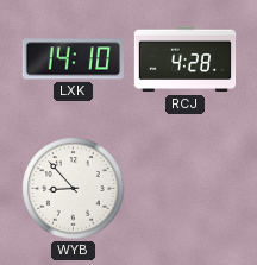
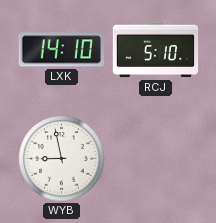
RCJ: 4:28 -> 5:10
WYB: 8:53 -> 8:58
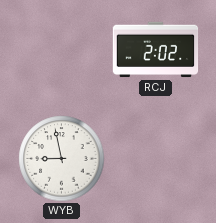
LXK: 14:10 -> none
RCJ: 5:10 -> 2:02
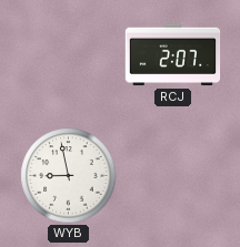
RCJ: 2:02 -> 2:07
